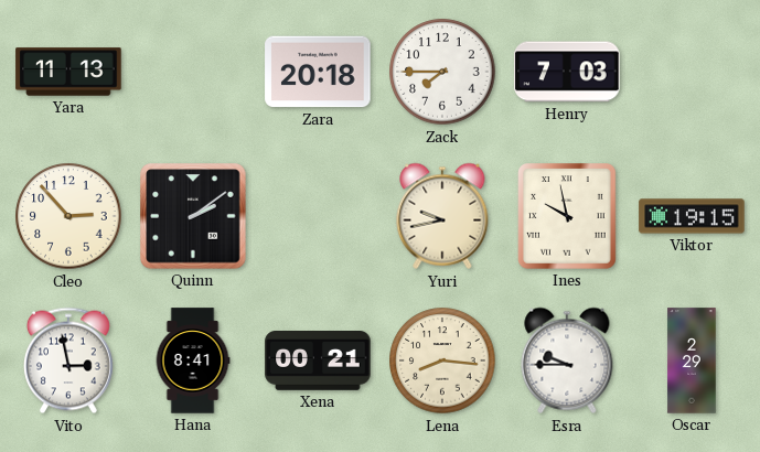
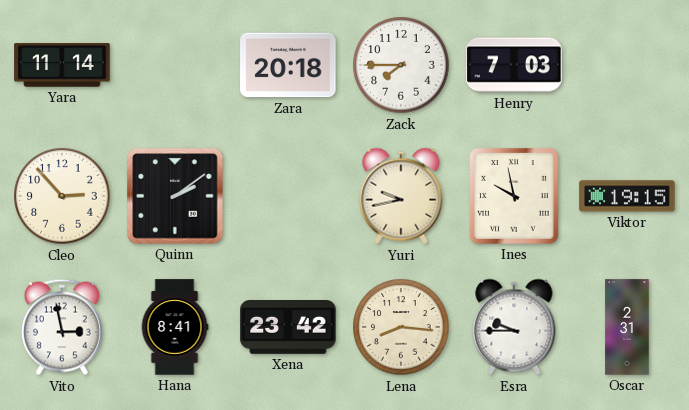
Yara: 11:13 -> 11:14
Xena: 00:21 -> 23:42
Oscar: 2:29 -> 2:31
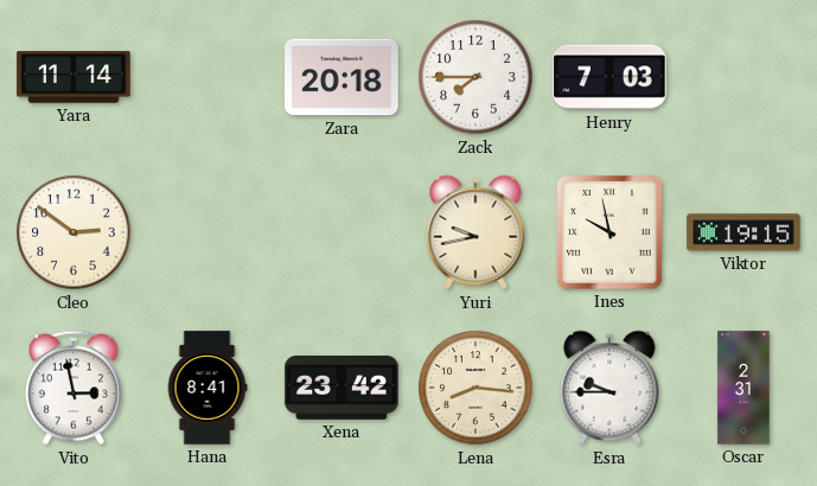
Cleo: 2:53 -> 2:51
Quinn: 2:09 -> none
